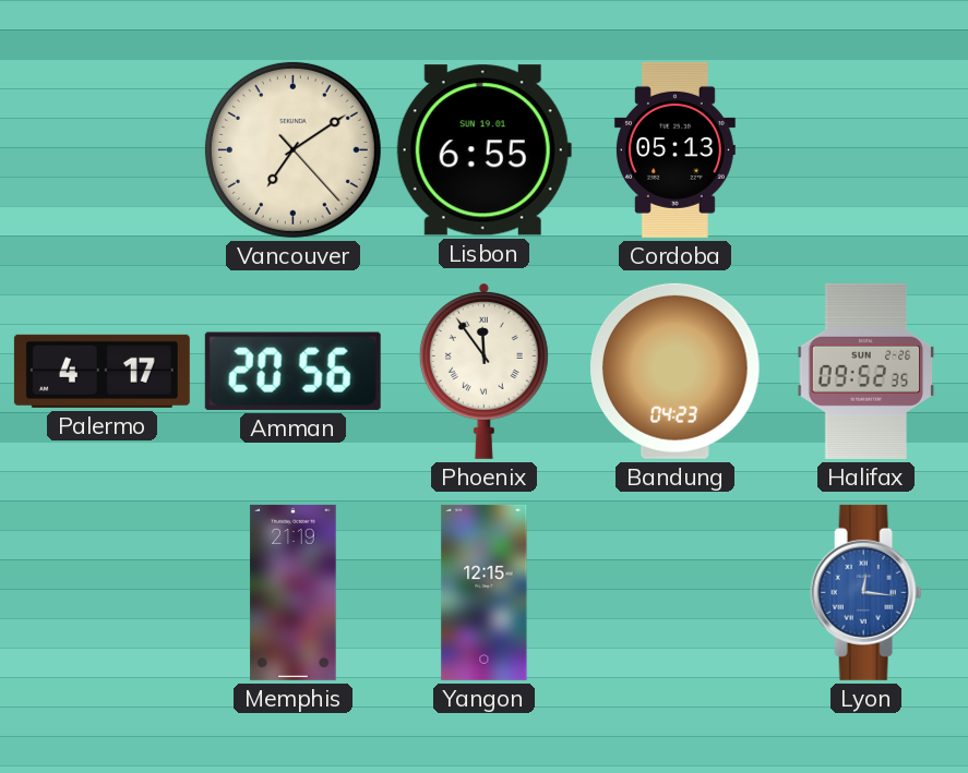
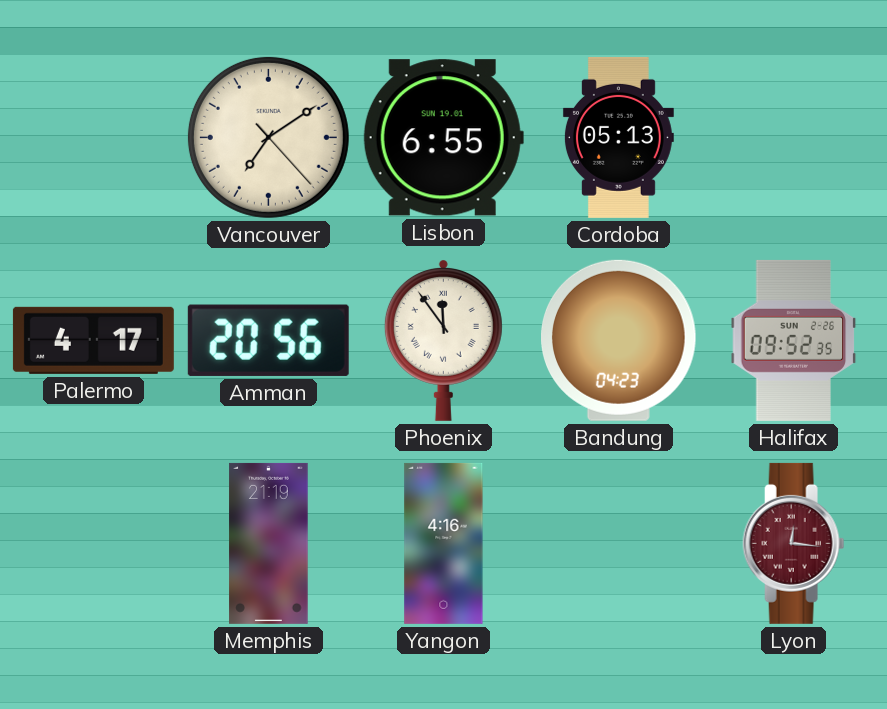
Yangon: 12:15 -> 4:16
Lyon dial: blue -> burgundy
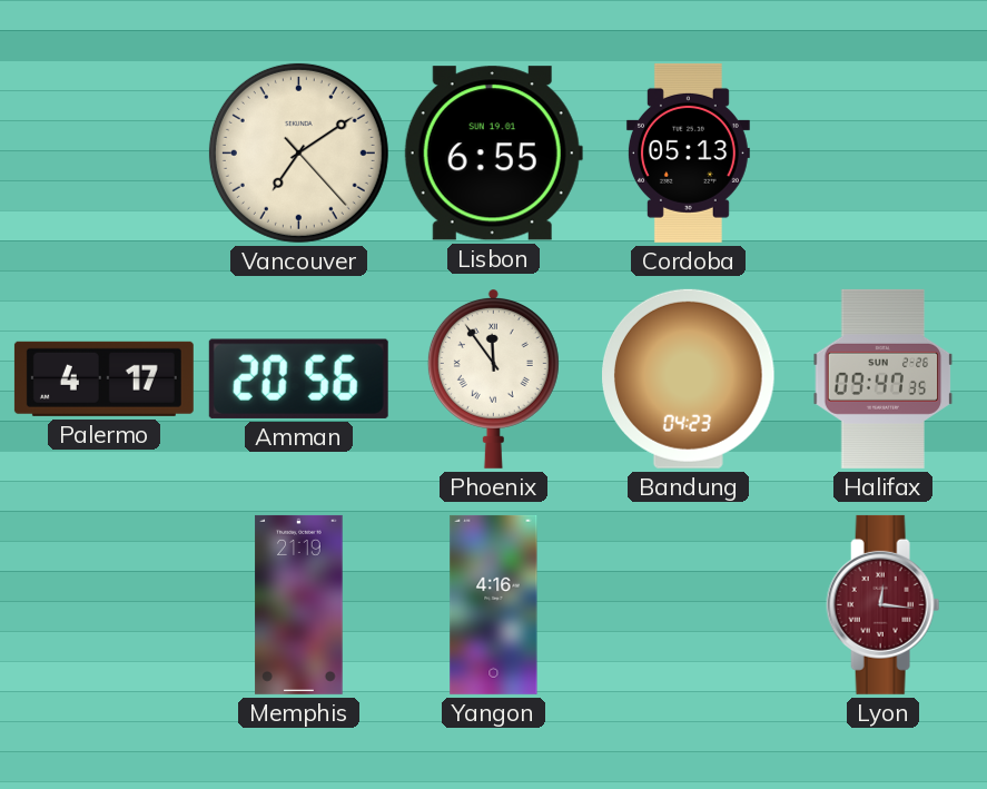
Halifax: 09:52 -> 09:47
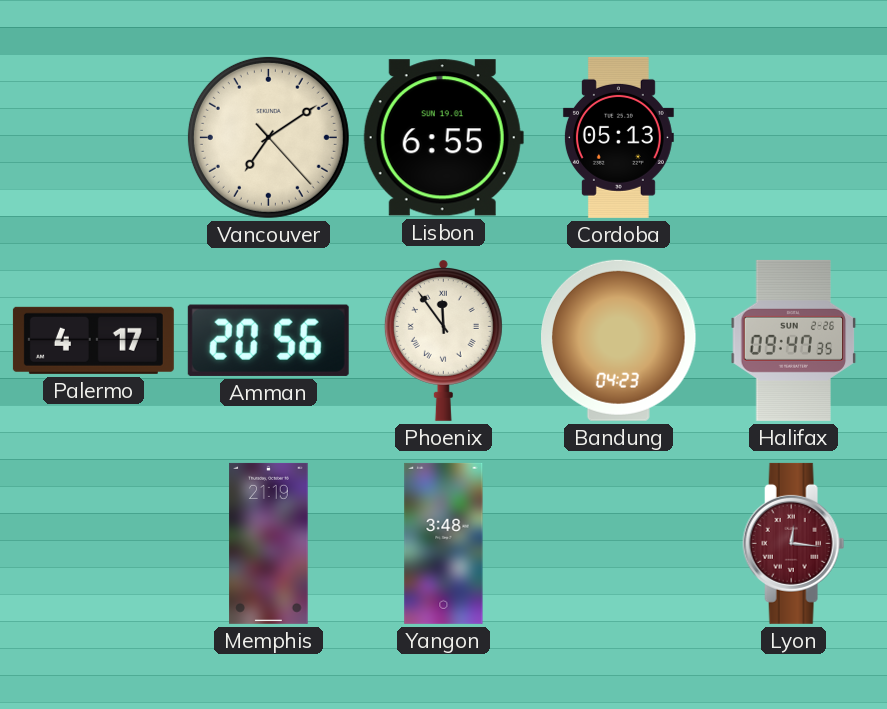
Yangon: 4:16 -> 3:48
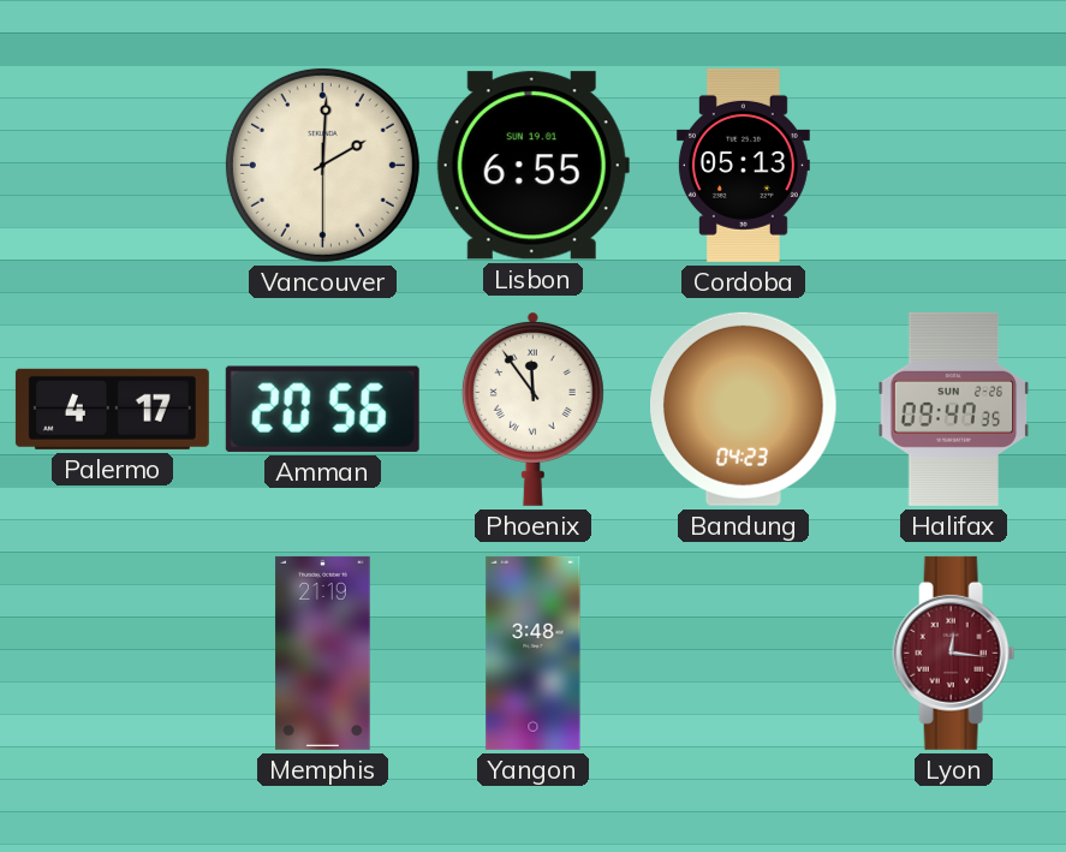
Vancouver: 7:09 -> 2:00
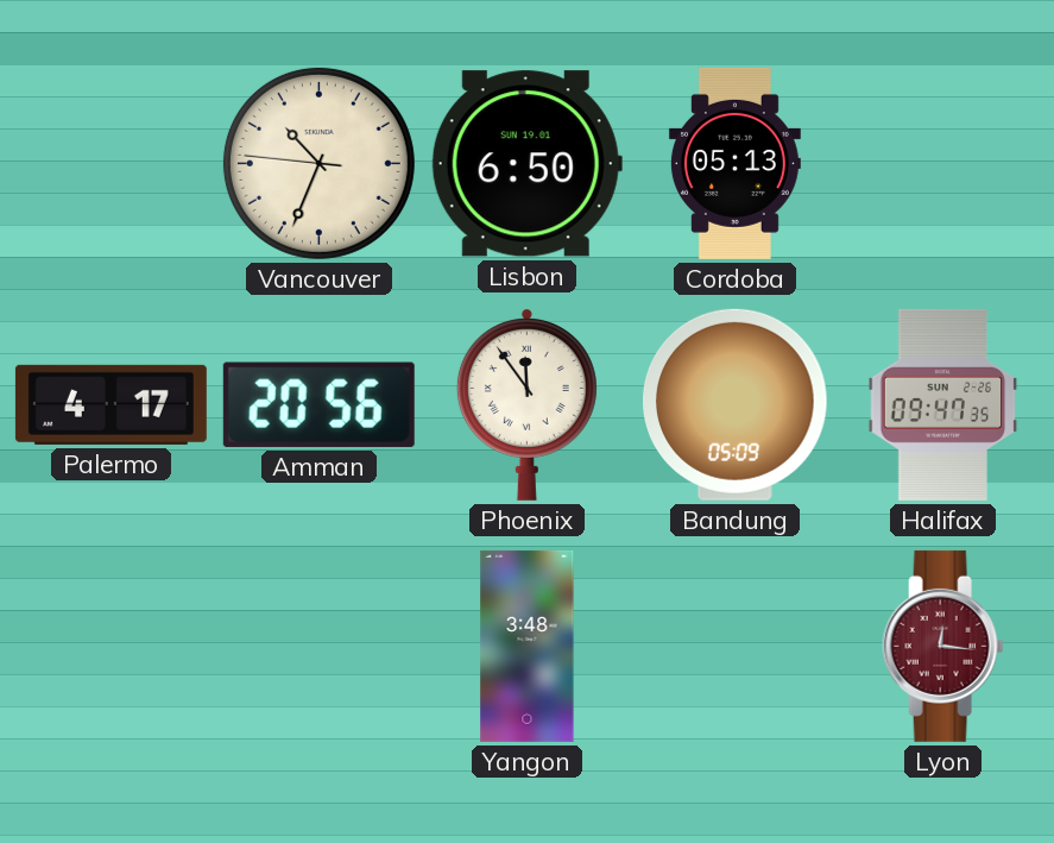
Vancouver: 2:00 -> 10:33
Lisbon: 6:55 -> 6:50
Bandung: 04:23 -> 05:09
Memphis: 21:19 -> none
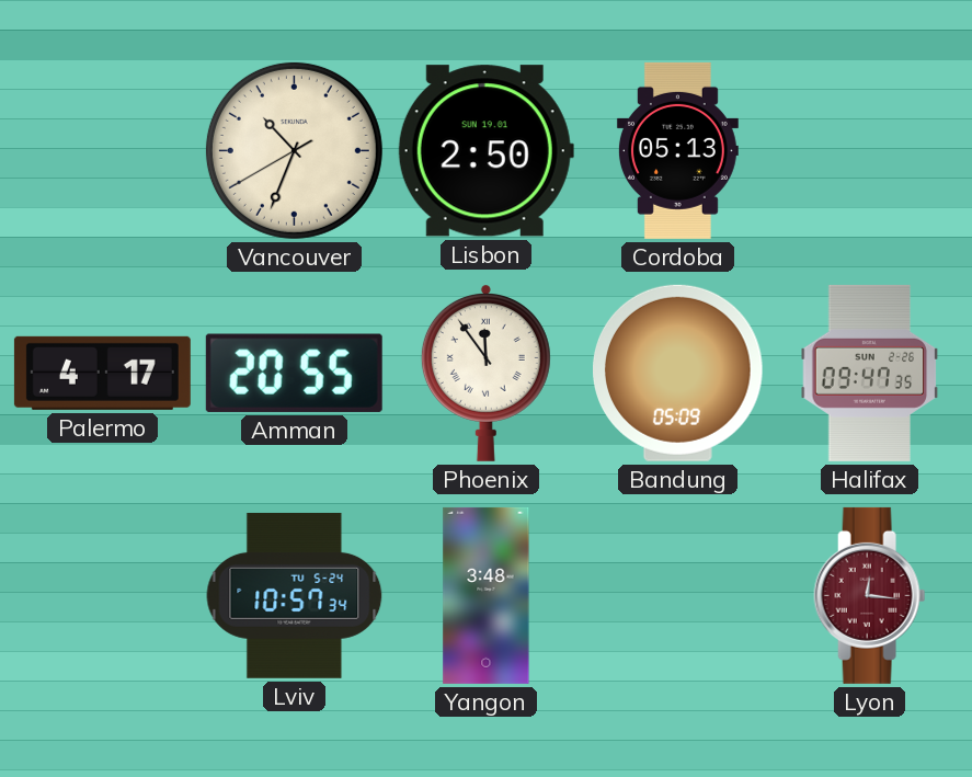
Vancouver: 10:33:46 -> 10:33:40
Lisbon: 6:50 -> 2:50
Amman: 20:56 -> 20:55
Lviv: none -> 10:57
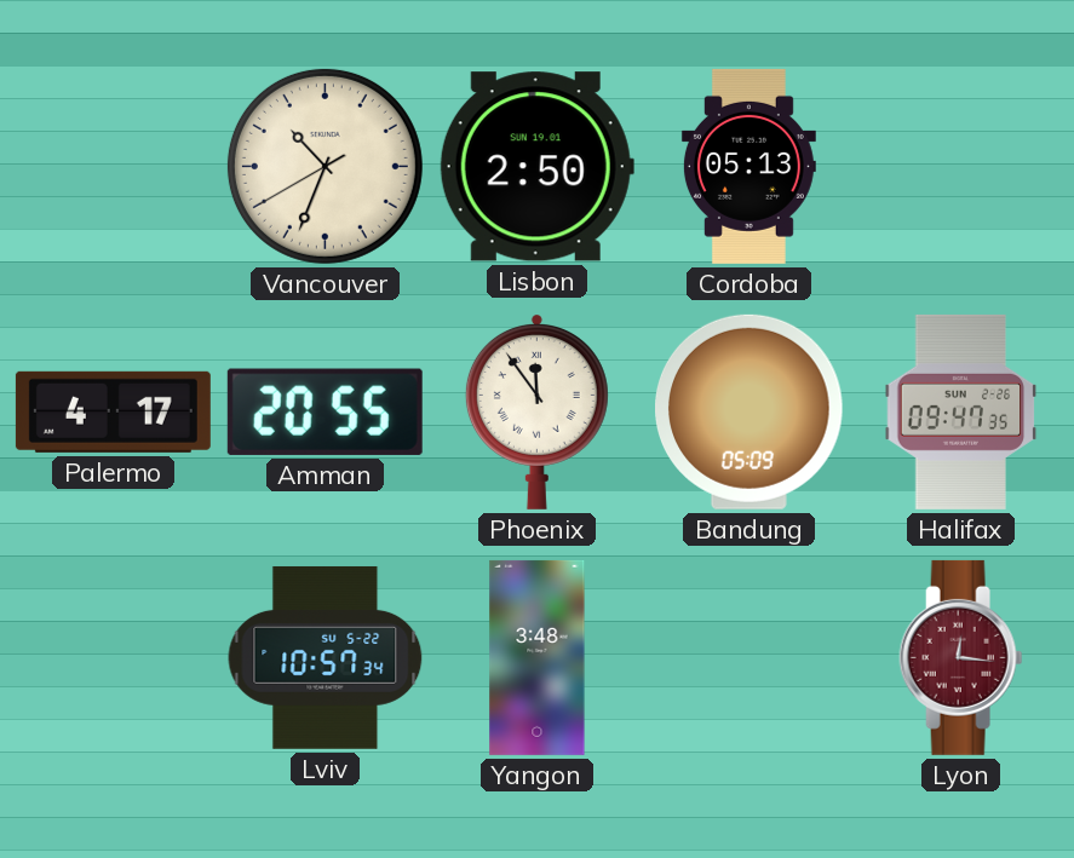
Lviv date: TU 5-24 -> SU 5-22
